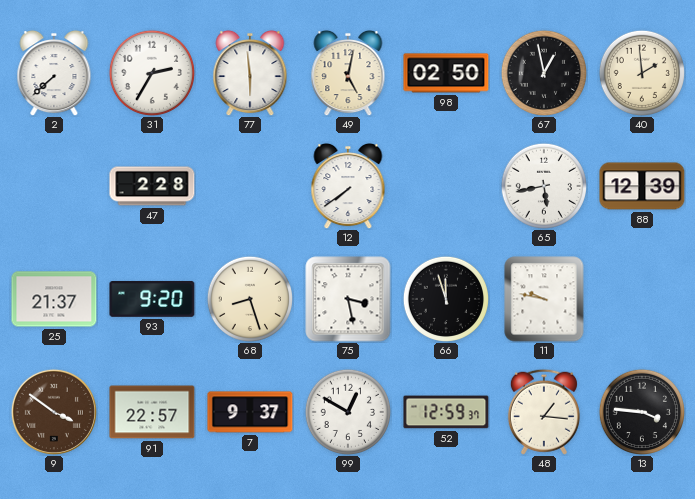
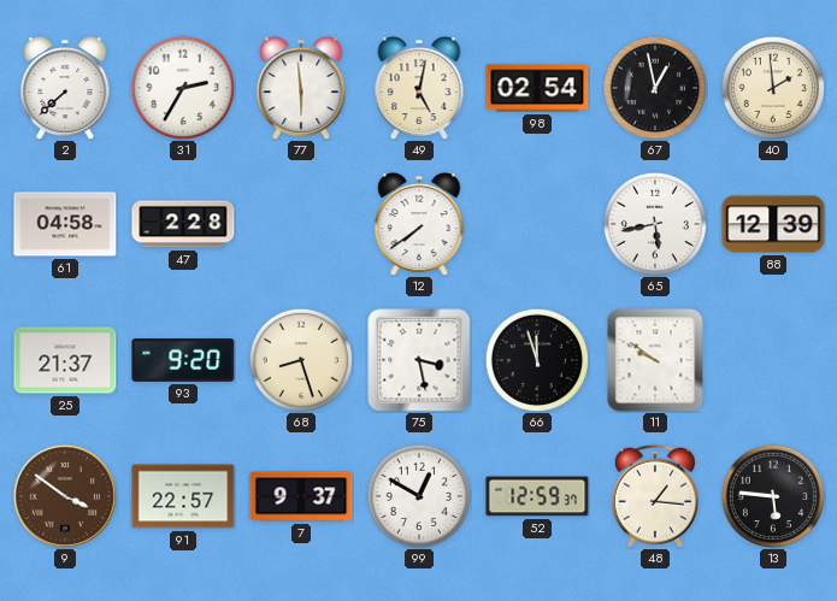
98: 02:50 -> 02:54
61: none -> 04:58
11: 9:47 -> 9:51
13: 3:46 -> 5:46
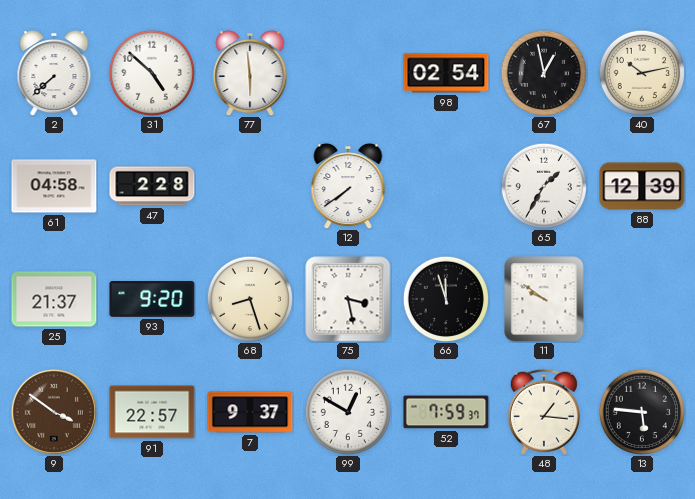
31: 2:35 -> 4:52
49: 5:02 -> none
40: 1:59 -> 10:13
65: 5:43 -> 1:35
52: 12:59 -> 7:59
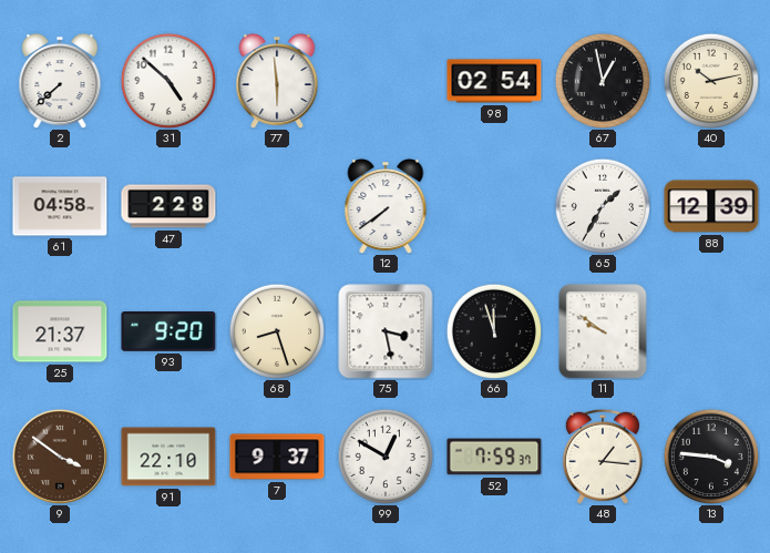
91: 22:57 -> 22:10
13: 5:46 -> 3:46
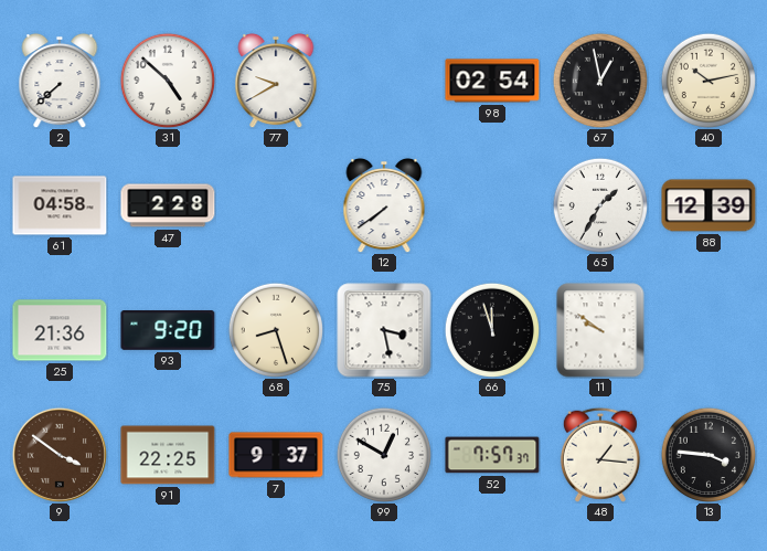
77: 5:59 -> 9:40
25: 21:37 -> 21:36
91: 22:10 -> 22:25
52: 7:59 -> 7:57
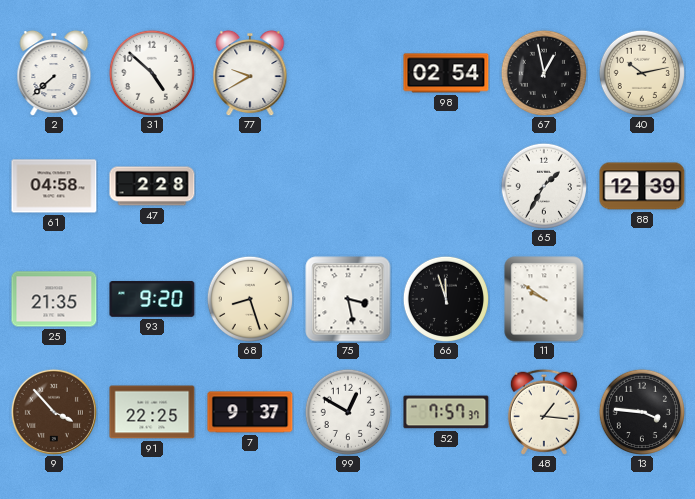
12: 7:39 -> none
25: 21:36 -> 21:35
9: 3:51 -> 3:53
